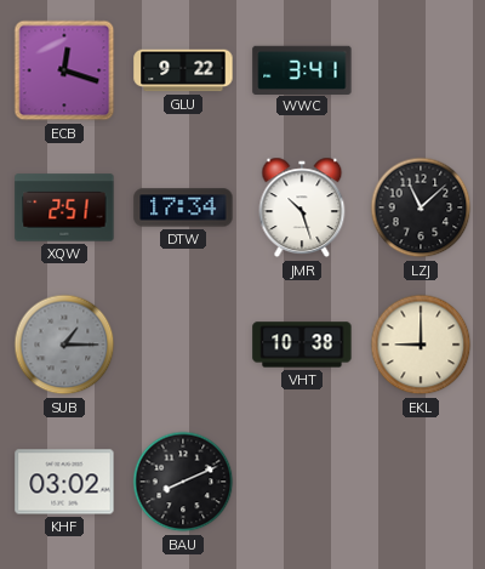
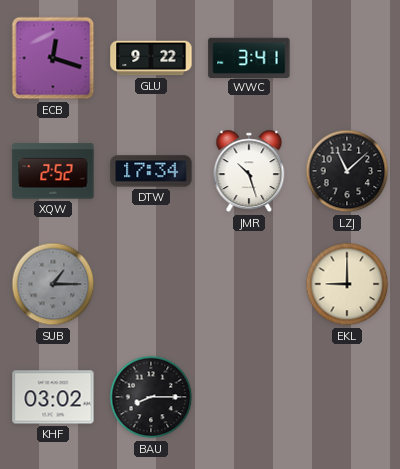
XQW: 2:51 -> 2:52
VHT: 10:38 -> none
BAU: 8:11 -> 8:15
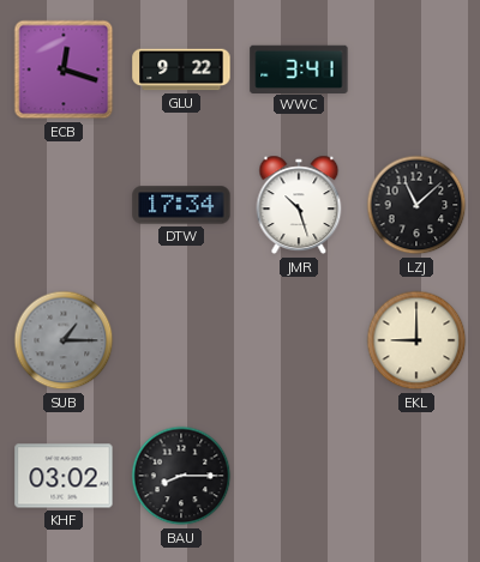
XQW: 2:52 -> none
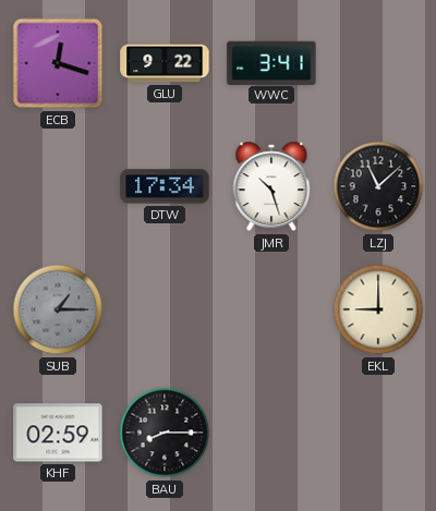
KHF: 03:02 -> 02:59
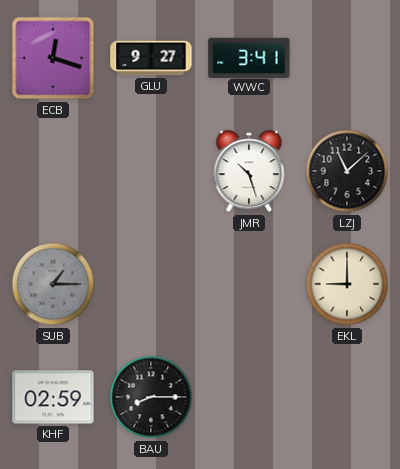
GLU: 9:22 -> 9:27
DTW: 17:34 -> none
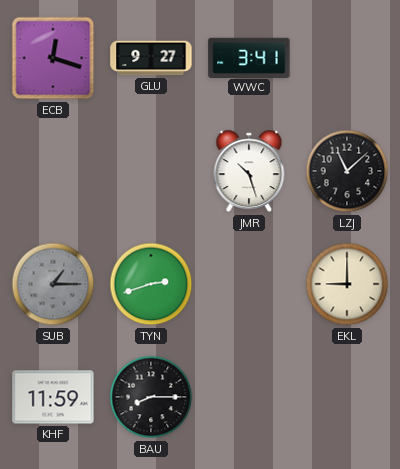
TYN: none -> 2:42
KHF: 02:59 -> 11:59
